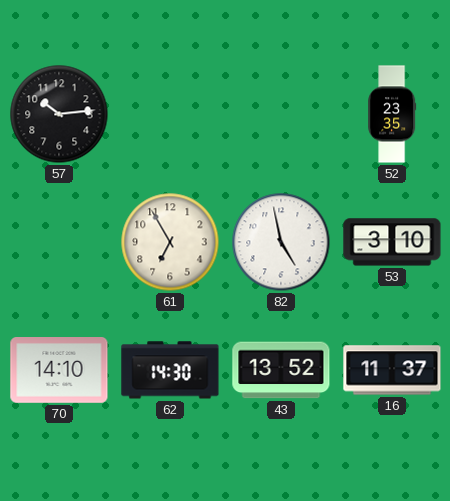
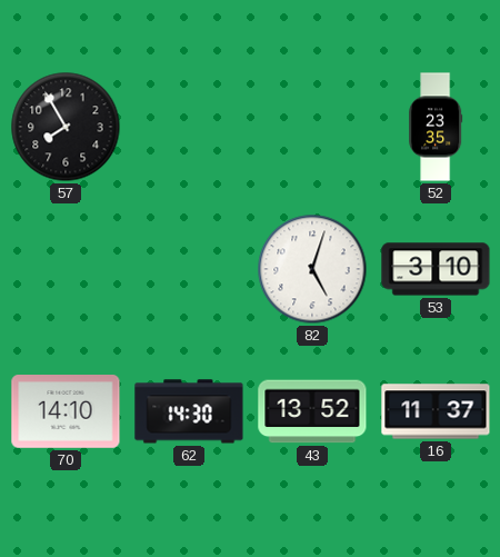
57: 10:14 -> 7:55
61: 6:55 -> none
82: 4:58 -> 5:03
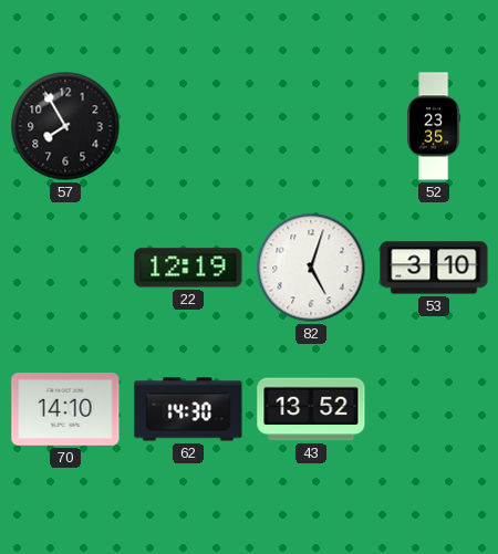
22: none -> 12:19
16: 11:37 -> none
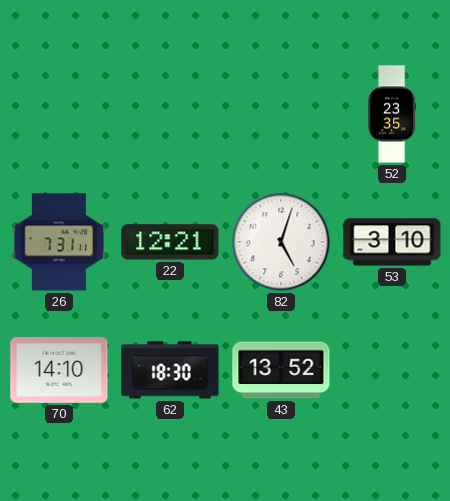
57: 7:55 -> none
26: none -> 7:31
22: 12:19 -> 12:21
62: 14:30 -> 18:30
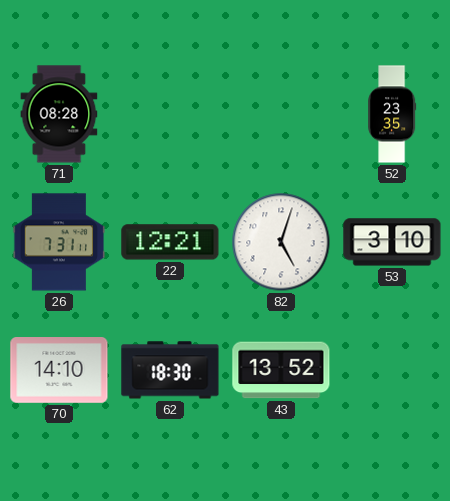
71: none -> 08:28
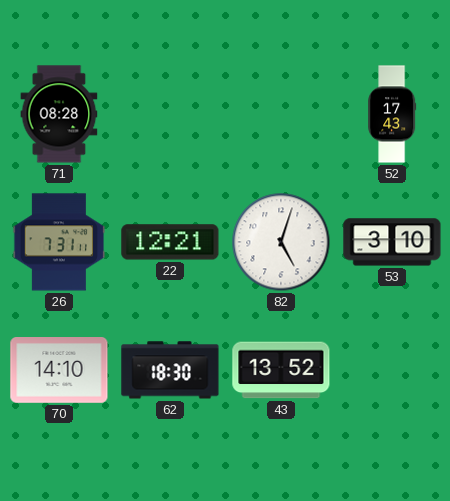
52: 23:35 -> 17:43
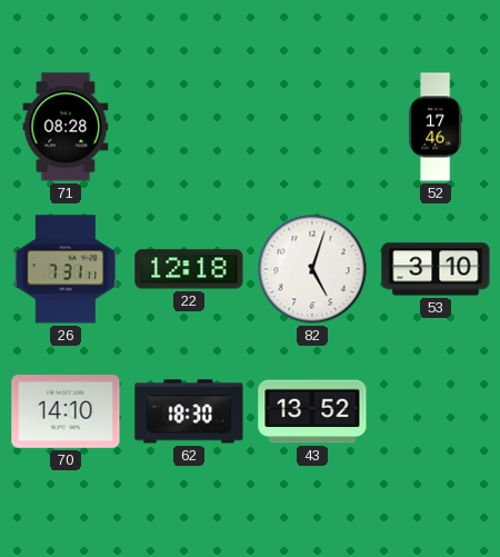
52: 17:43 -> 17:46
22: 12:21 -> 12:18
